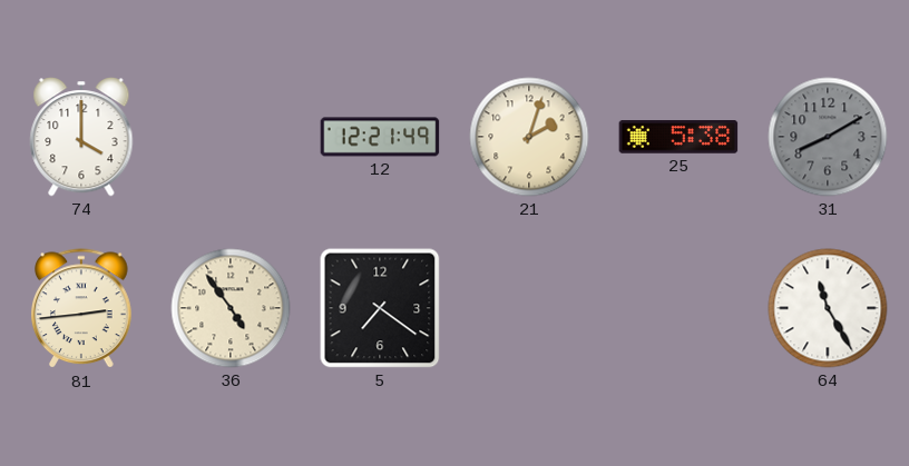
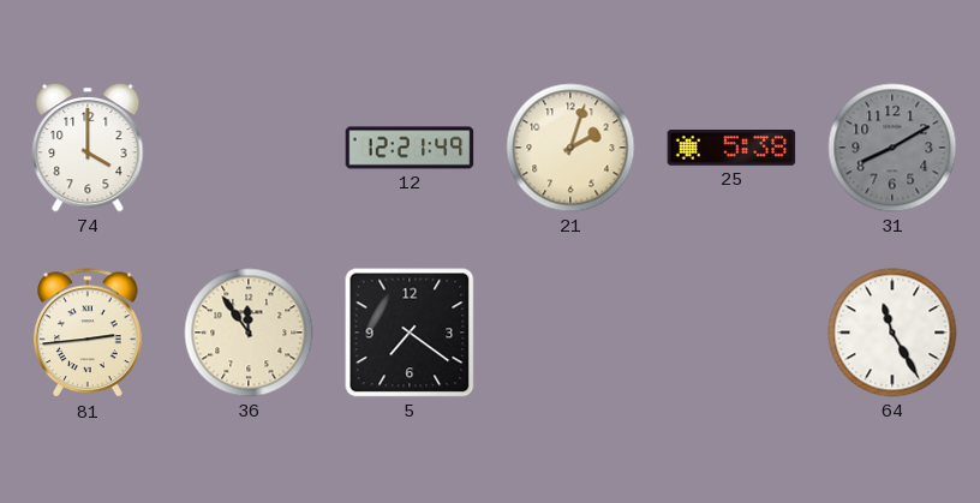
36: 4:54 -> 11:54
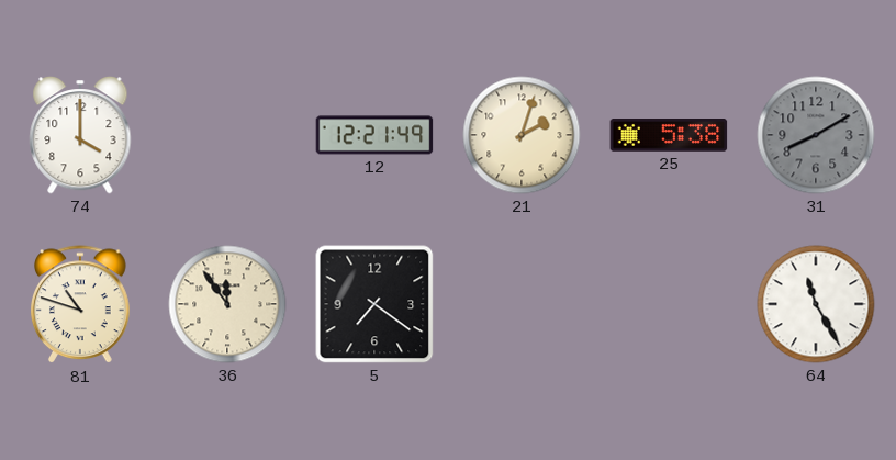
81: 2:44 -> 10:48
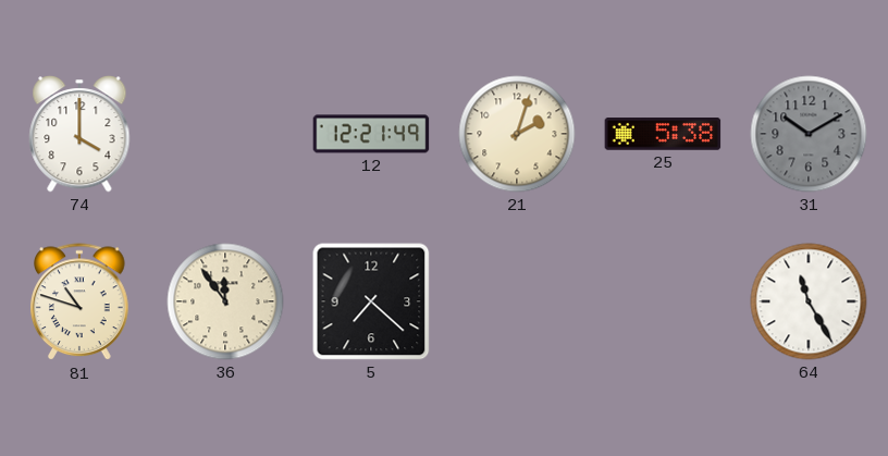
31: 8:10 -> 10:10
5: 7:21 -> 7:22
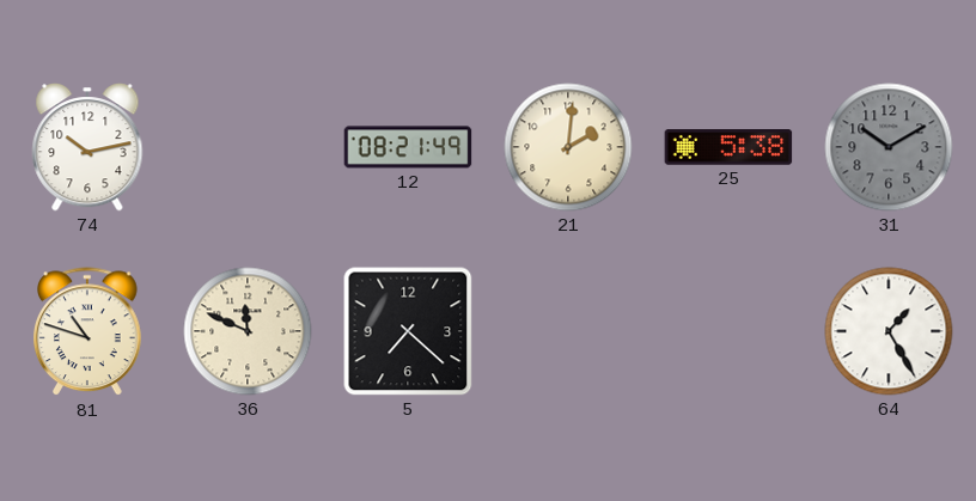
74: 4:00 -> 10:13
12: 12:21 -> 08:21
21: 2:03 -> 2:01
36: 11:54 -> 11:49
64: 11:25 -> 1:25
